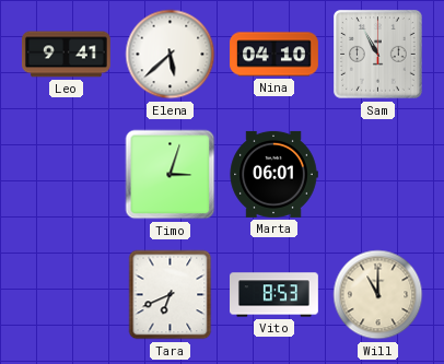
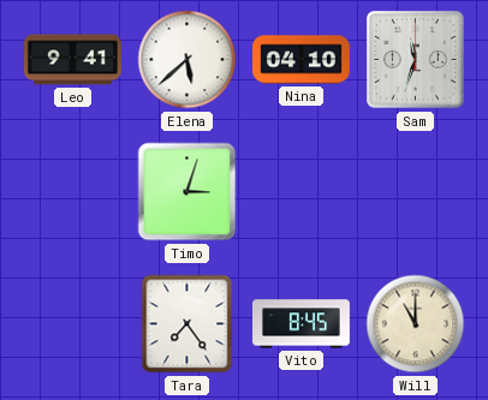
Sam: 10:55 -> 11:33
Marta: 06:01 -> none
Tara: 6:41 -> 7:24
Vito: 8:53 -> 8:45
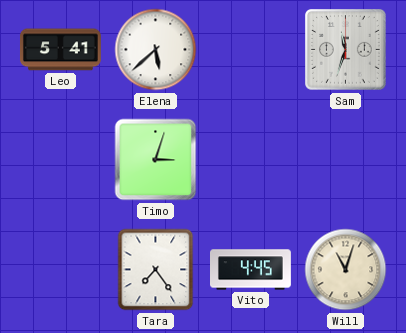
Leo: 9:41 -> 5:41
Nina: 04:10 -> none
Vito: 8:45 -> 4:45
Will: 11:00 -> 11:03
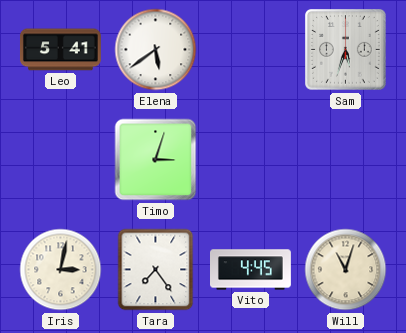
Elena: 5:38 -> 5:39
Sam: 11:33 -> 5:33
Iris: none -> 3:02
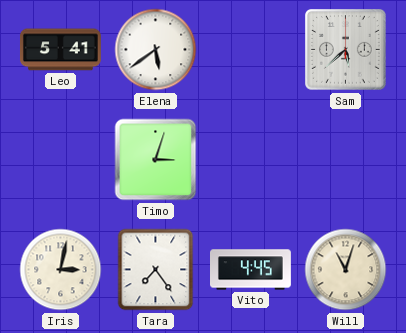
Sam: 5:33 -> 5:38
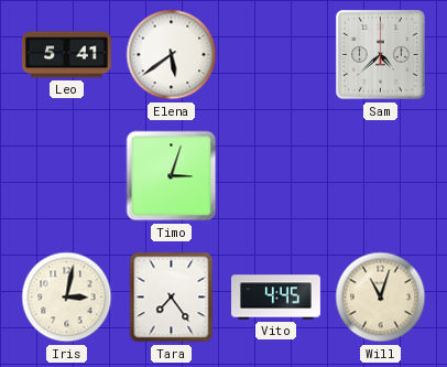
Sam: 5:38 -> 4:38
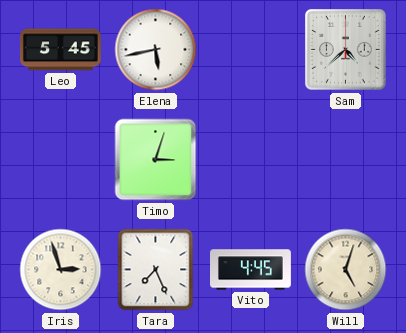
Leo: 5:41 -> 5:45
Elena: 5:39 -> 5:43
Iris: 3:02 -> 2:57
Tara: 7:24 -> 7:26
Will: 11:03 -> 5:03
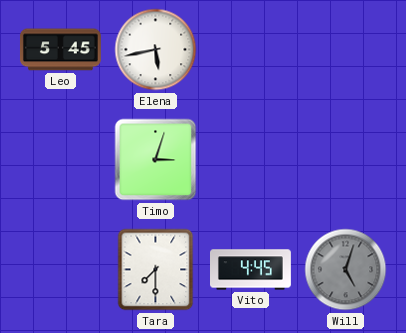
Sam: 4:38 -> none
Iris: 2:57 -> none
Tara: 7:26 -> 7:30
Will dial: cream -> grey
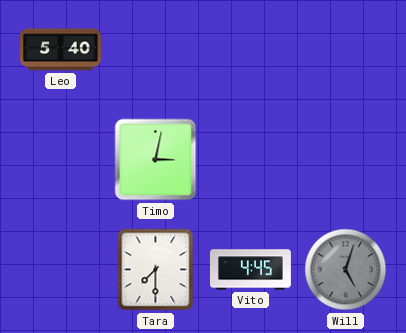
Leo: 5:45 -> 5:40
Elena: 5:43 -> none
Timo: 3:03 -> 3:02
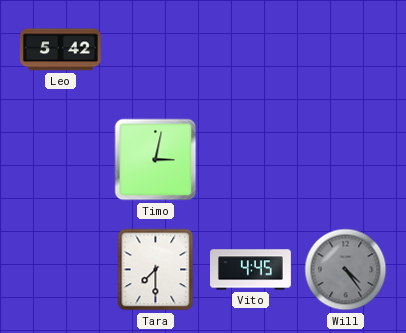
Leo: 5:40 -> 5:42
Will: 5:03 -> 4:24
